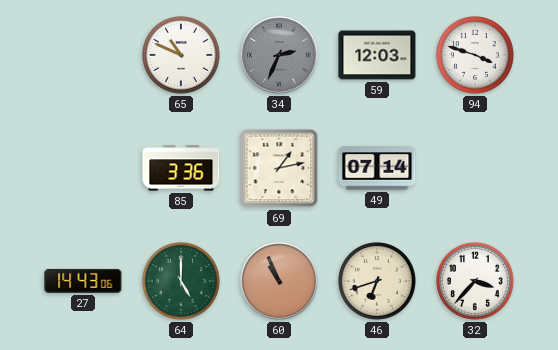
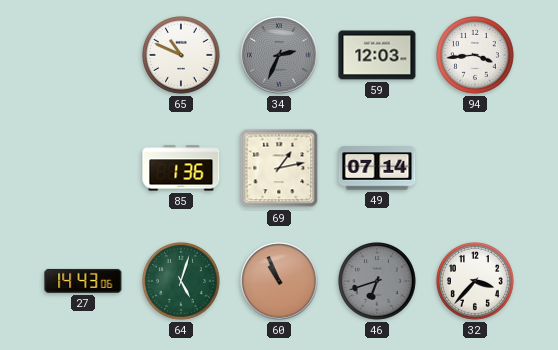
94: 3:48 -> 3:44
85: 3:36 -> 1:36
64: 5:00 -> 5:03
46 dial: cream -> grey
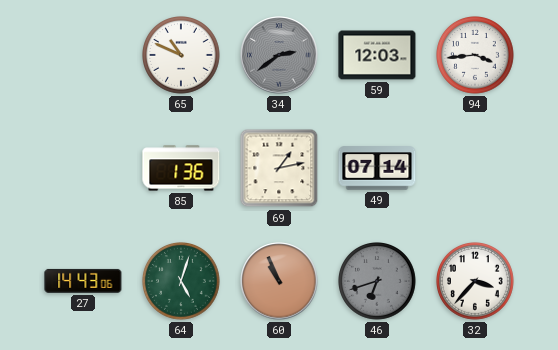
34: 2:34 -> 2:39
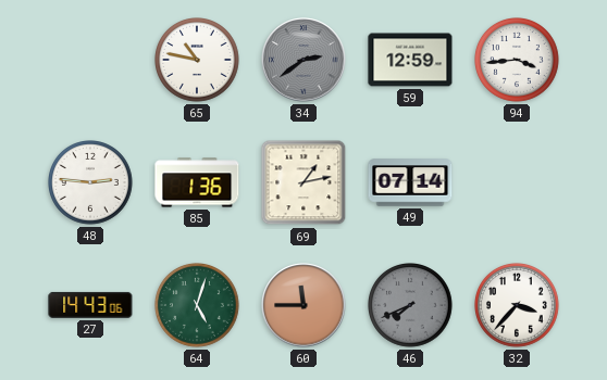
65: 10:49 -> 10:47
59: 12:03 -> 12:59
48: none -> 2:46
60: 10:56 -> 11:45
46: 6:42 -> 7:41
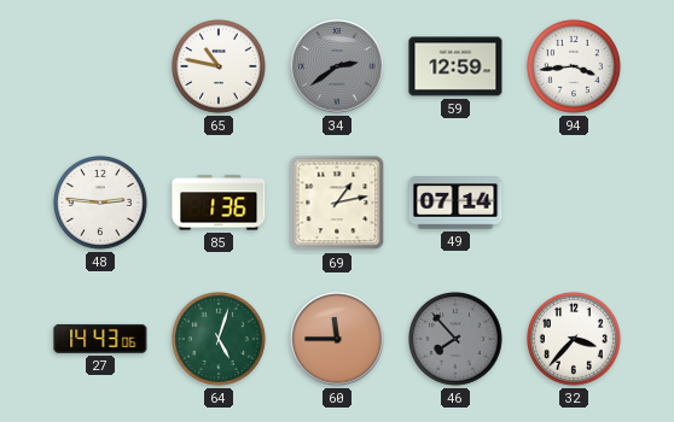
46: 7:41 -> 7:53
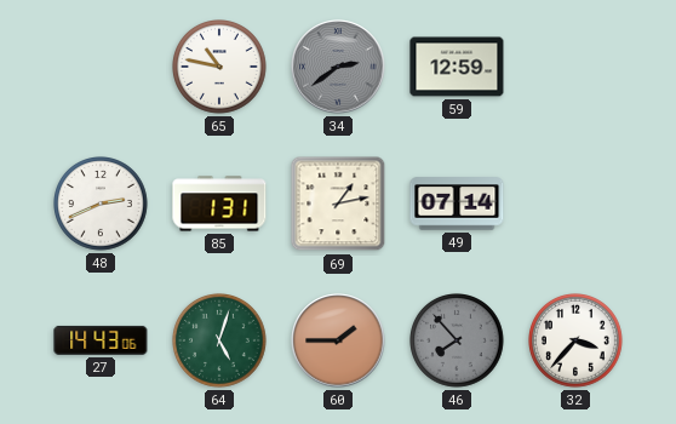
94: 3:44 -> none
48: 2:46 -> 2:41
85: 1:36 -> 1:31
60: 11:45 -> 1:45
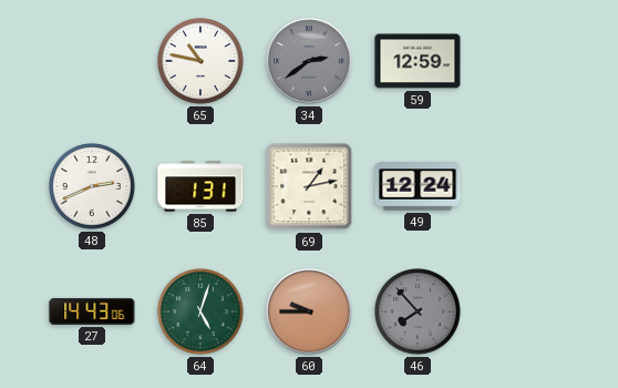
49: 07:14 -> 12:24
60: 1:45 -> 9:45
32: 3:37 -> none
